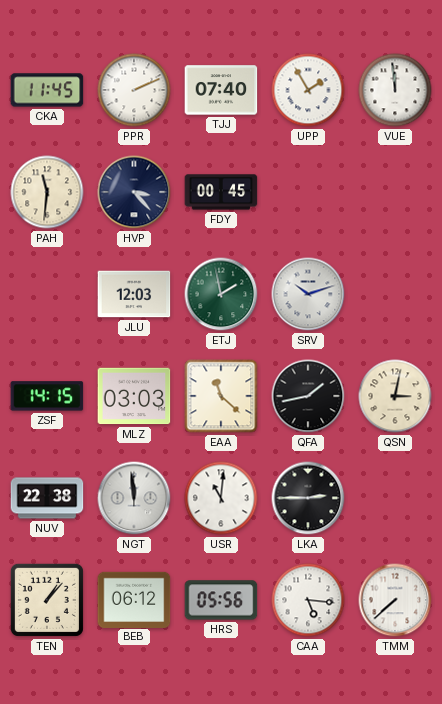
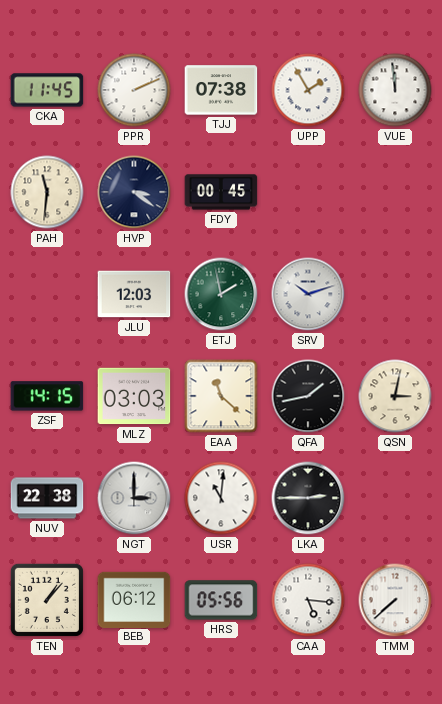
TJJ: 07:40 -> 07:38
HVP: 3:23 -> 3:21
NGT: 11:59 -> 3:00
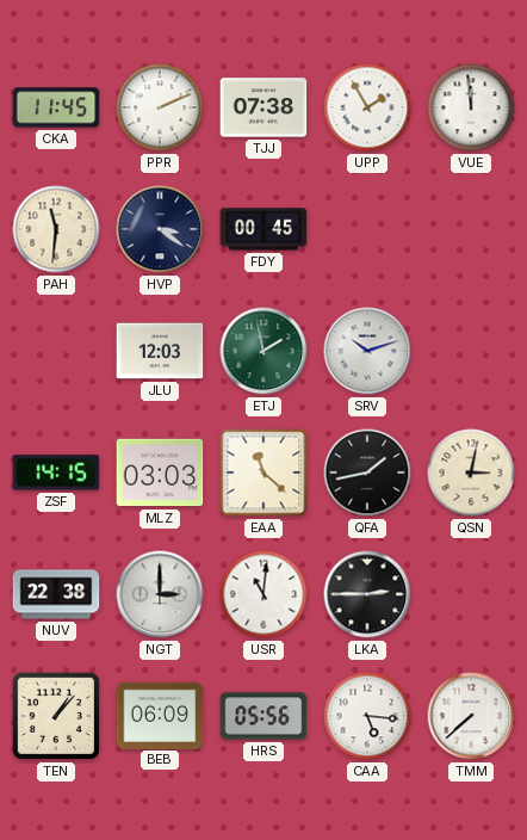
BEB: 06:12 -> 06:09
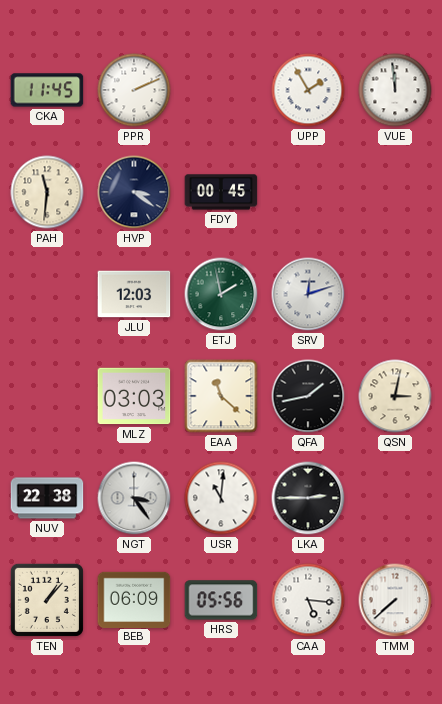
TJJ: 07:38 -> none
SRV: 10:12 -> 12:12
ZSF: 14:15 -> none
NGT: 3:00 -> 3:24
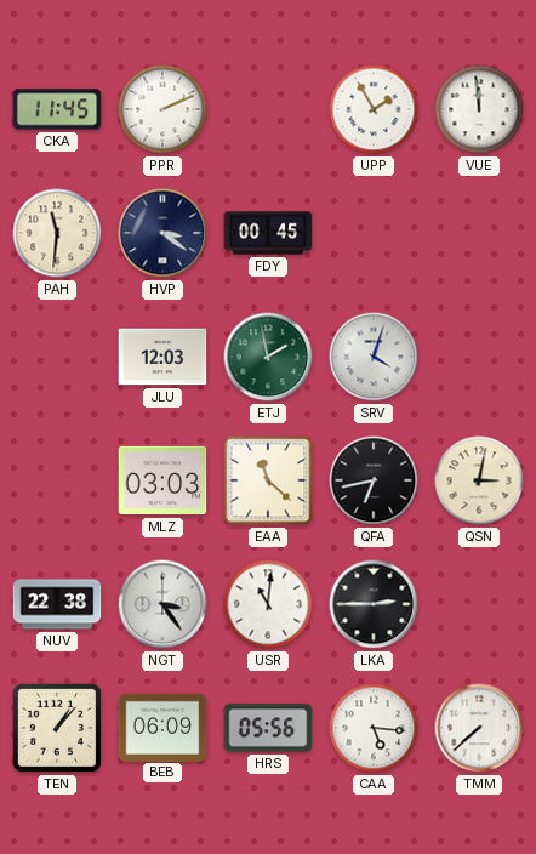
SRV: 12:12 -> 4:03
QFA: 1:43 -> 6:43
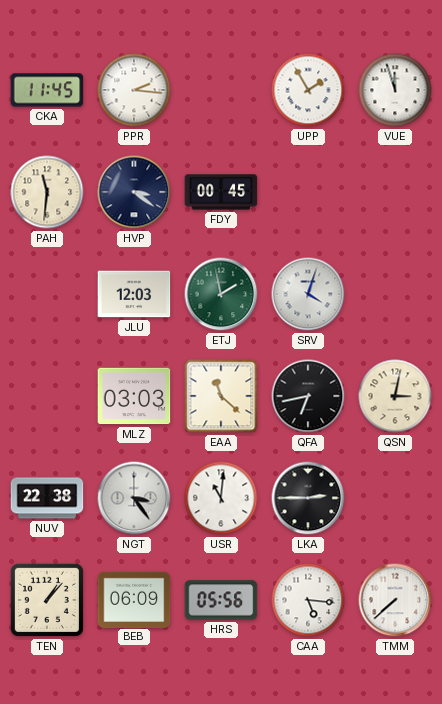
PPR: 2:11 -> 2:16
VUE: 11:59 -> 11:57
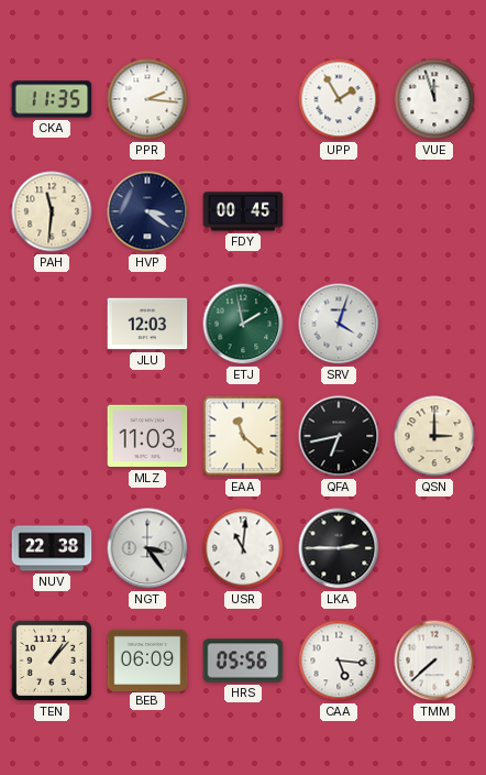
CKA: 11:45 -> 11:35
MLZ: 03:03 -> 11:03
QSN: 3:02 -> 3:00
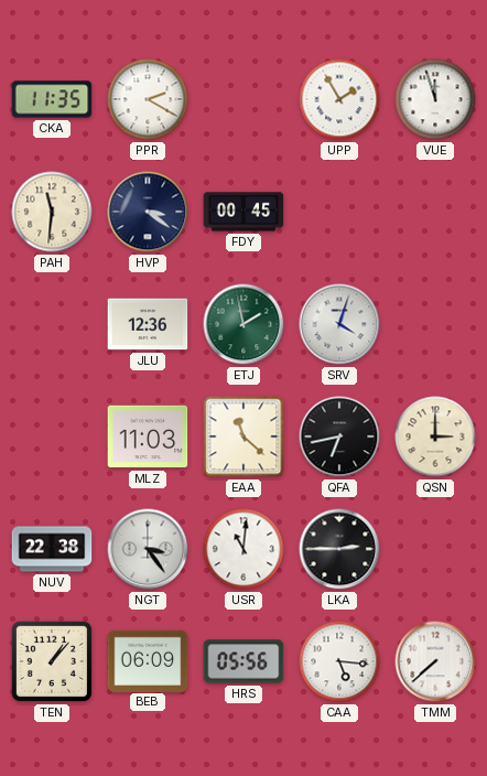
PPR: 2:16 -> 2:20
JLU: 12:03 -> 12:36
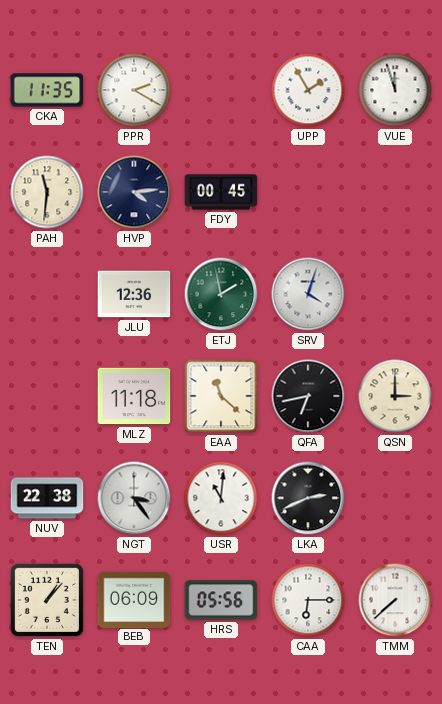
HVP: 3:21 -> 4:14
MLZ: 11:03 -> 11:18
LKA: 2:45 -> 2:41
CAA: 5:16 -> 6:15
